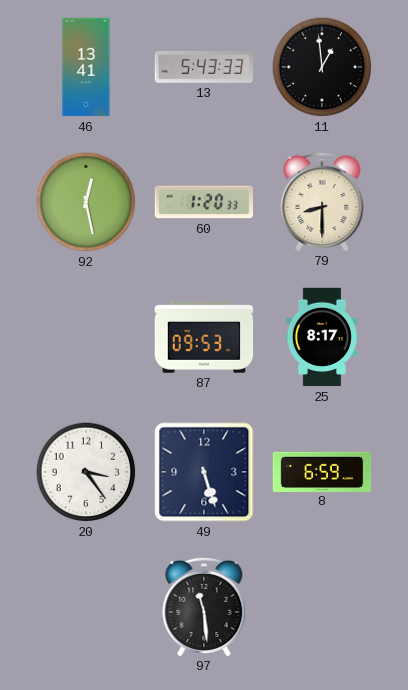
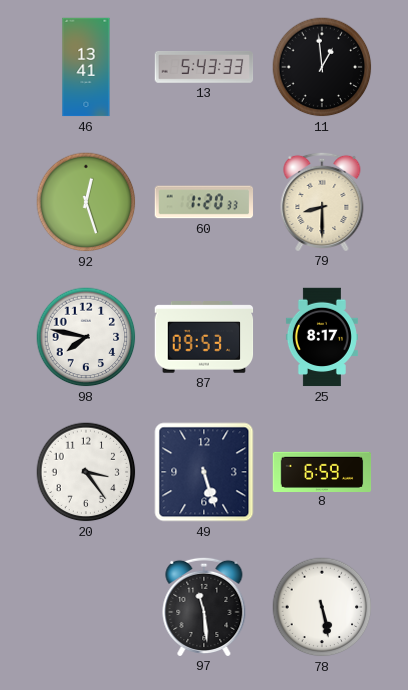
92: 12:28 -> 12:27
98: none -> 7:47
78: none -> 5:28
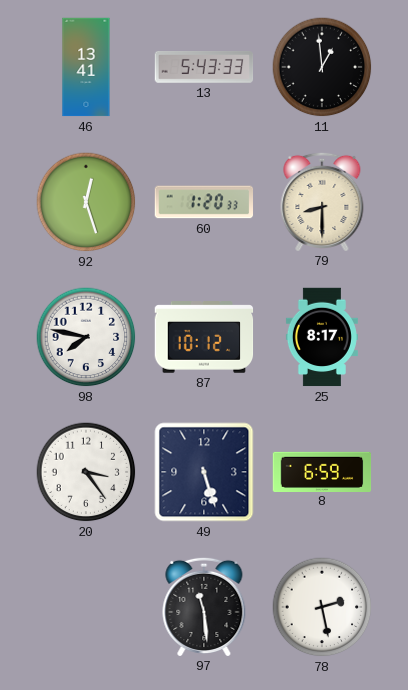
87: 09:53 -> 10:12
78: 5:28 -> 2:28
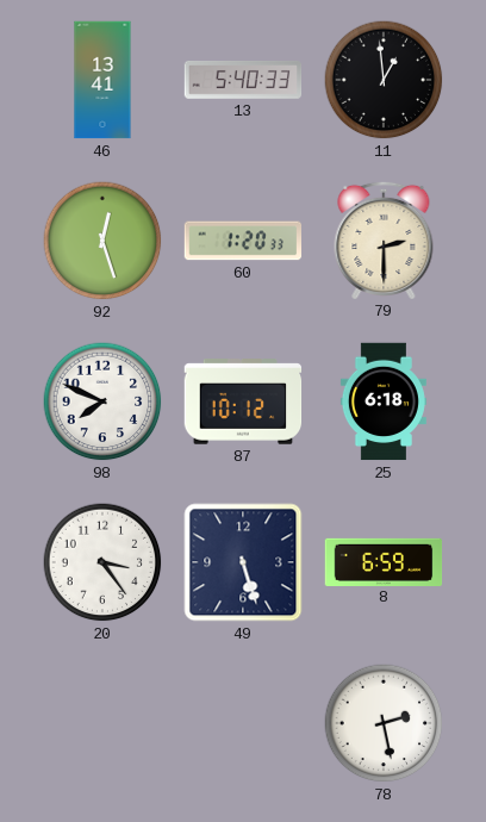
13: 5:43 -> 5:40
79: 8:30 -> 2:30
98: 7:47 -> 7:49
25: 8:17 -> 6:18
97: 11:29 -> none
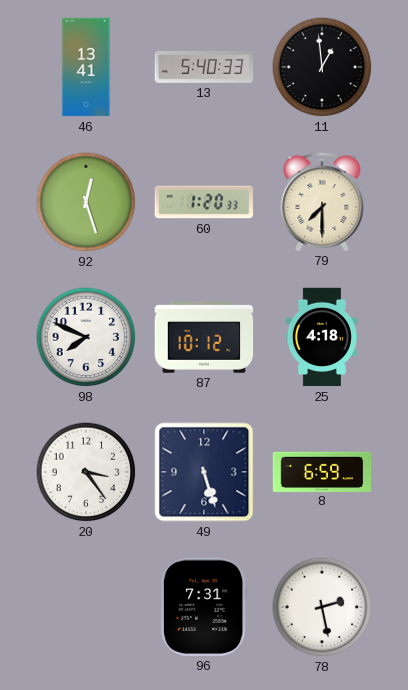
79: 2:30 -> 7:30
25: 6:18 -> 4:18
96: none -> 7:31
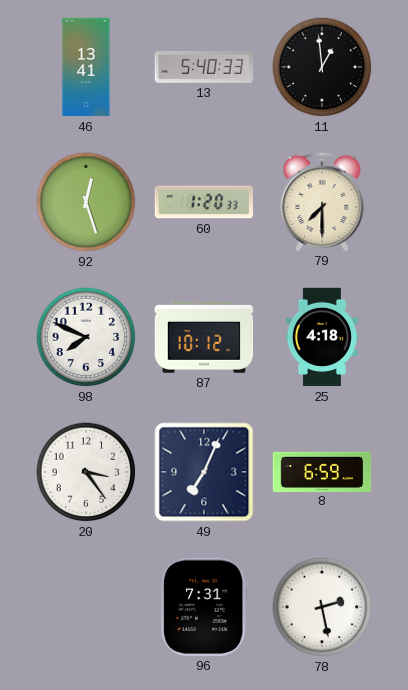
49: 5:27 -> 7:04
